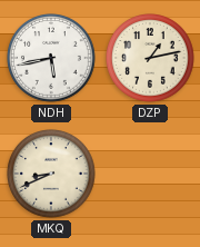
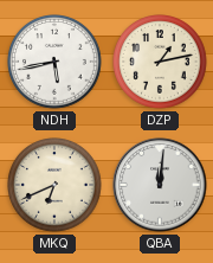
MKQ: 8:41 -> 6:41
QBA: none -> 12:01
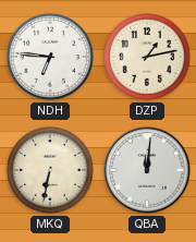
NDH: 5:43 -> 6:46
MKQ: 6:41 -> 6:32
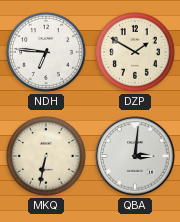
DZP: 1:13 -> 1:50
QBA: 12:01 -> 3:01
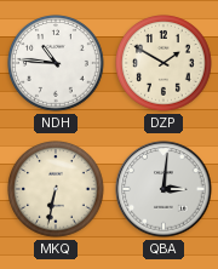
NDH: 6:46 -> 10:46
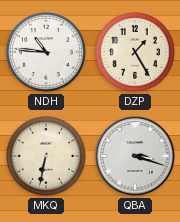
DZP: 1:50 -> 1:25
QBA: 3:01 -> 3:18
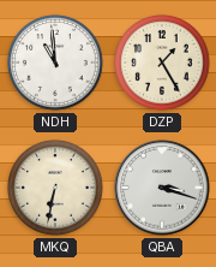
NDH: 10:46 -> 10:59
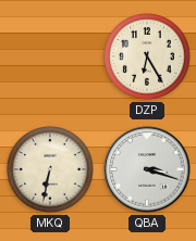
NDH: 10:59 -> none
DZP: 1:25 -> 6:25
